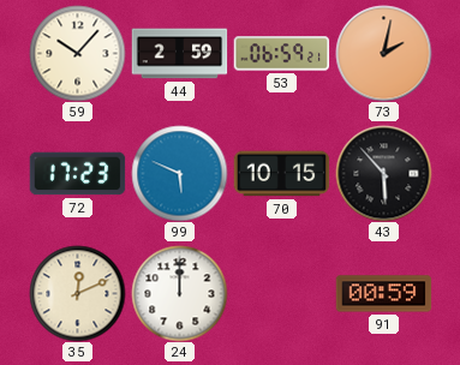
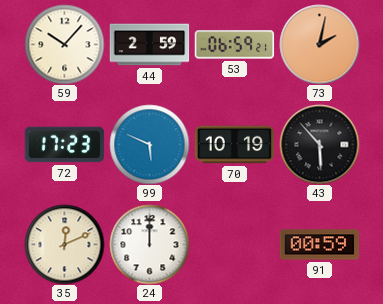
70: 10:15 -> 10:19
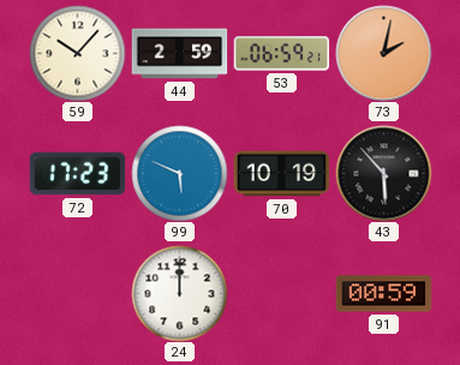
35: 12:11 -> none
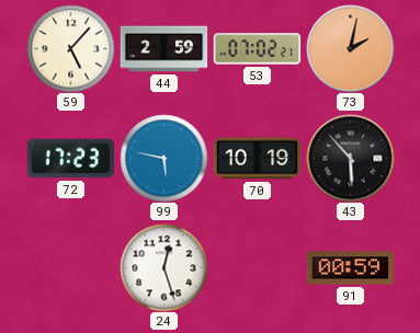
59: 10:07 -> 5:07
53: 06:59 -> 07:02
99: 5:49 -> 5:47
24: 12:00 -> 12:27
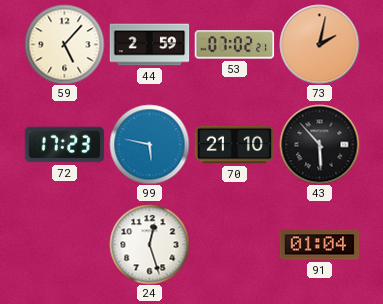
70: 10:19 -> 21:10
91: 00:59 -> 01:04
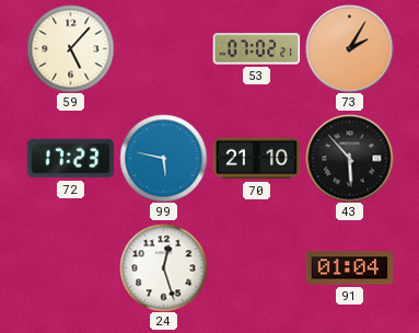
44: 2:59 -> none
73: 2:02 -> 2:05
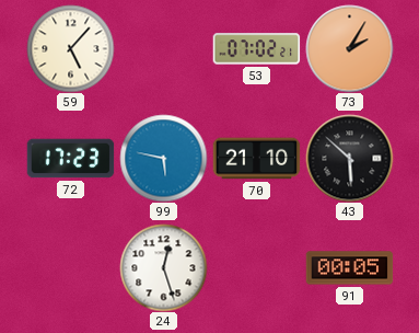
43: 5:53 -> 5:52
91: 01:04 -> 00:05
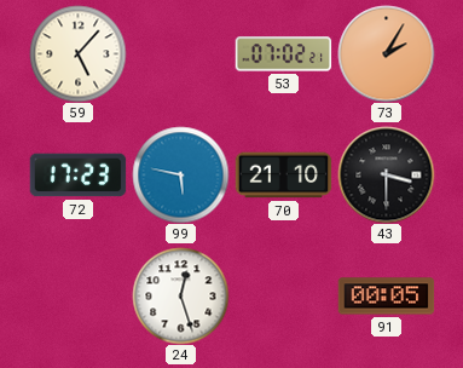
43: 5:52 -> 3:30
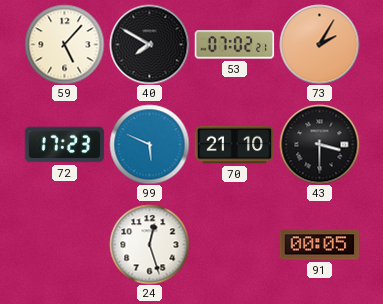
40: none -> 7:50
99: 5:47 -> 5:49
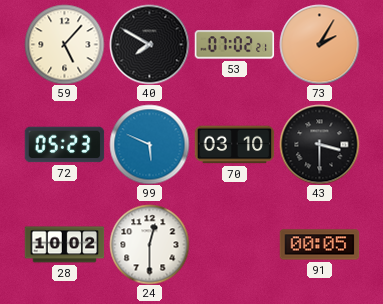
72: 17:23 -> 05:23
70: 21:10 -> 03:10
28: none -> 10:02
24: 12:27 -> 12:30
